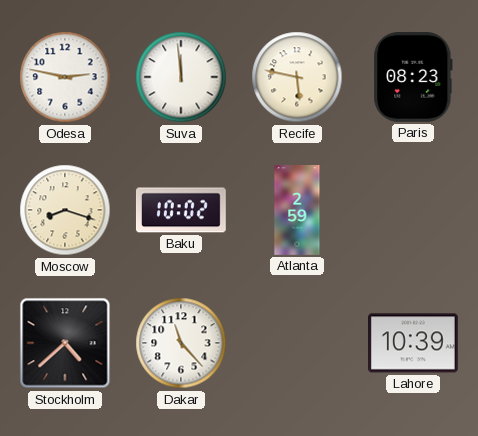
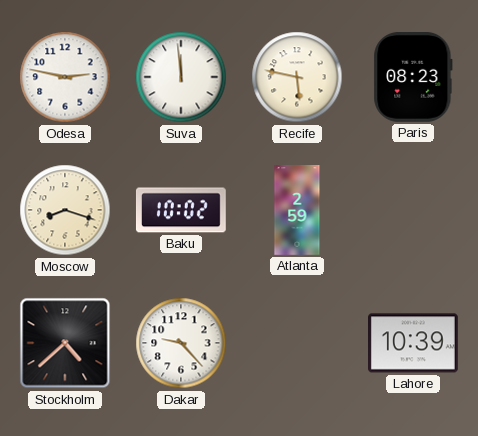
Dakar: 11:23 -> 9:23
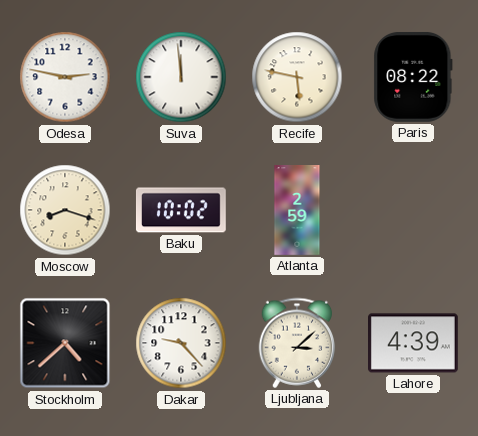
Paris: 08:23 -> 08:22
Ljubljana: none -> 3:08
Lahore: 10:39 -> 4:39
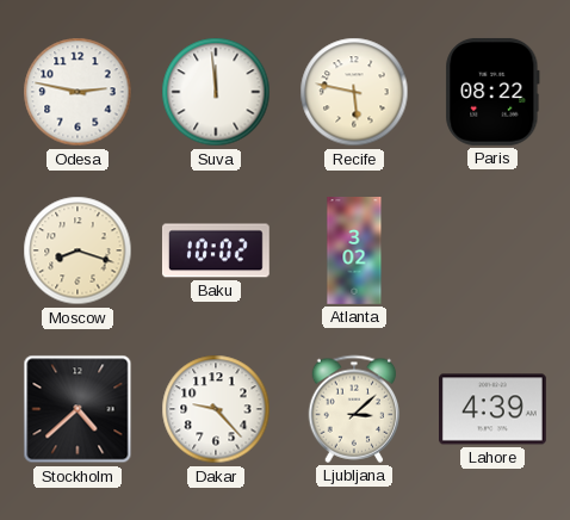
Atlanta: 2:59 -> 3:02
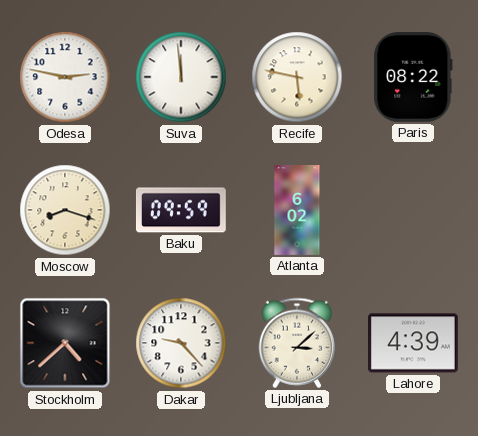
Baku: 10:02 -> 09:59
Atlanta: 3:02 -> 6:02
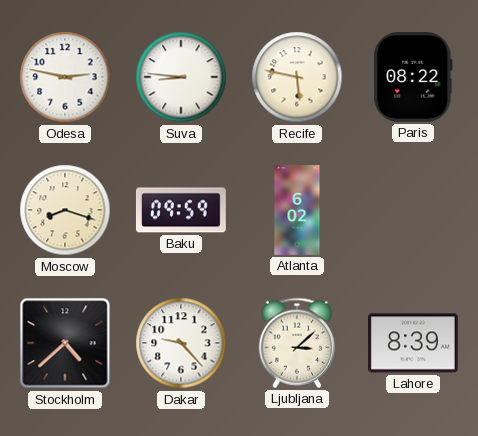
Suva: 11:59 -> 8:46
Lahore: 4:39 -> 8:39
